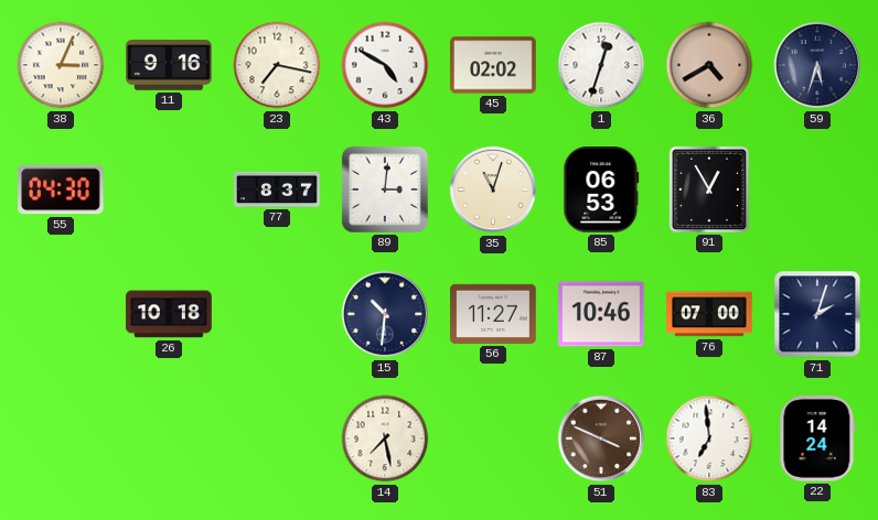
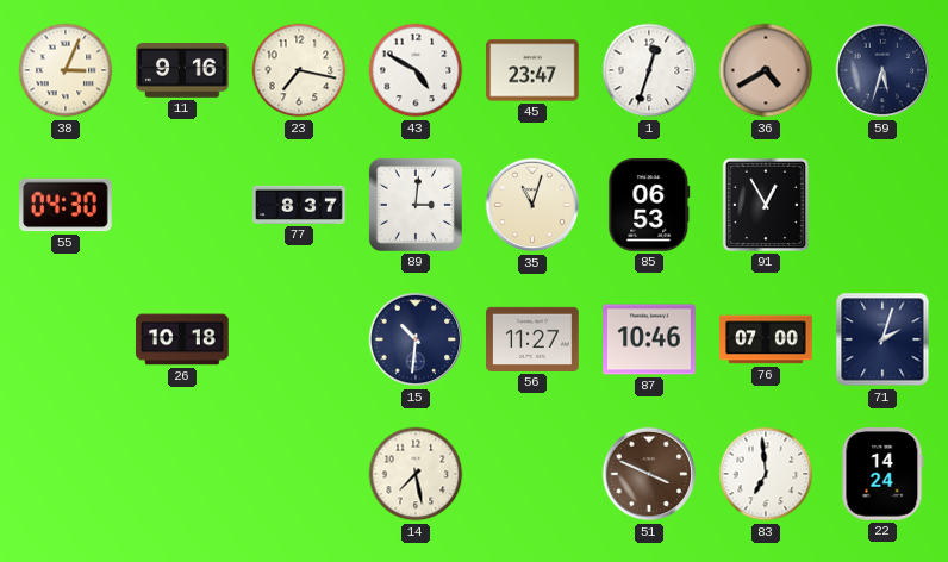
45: 02:02 -> 23:47
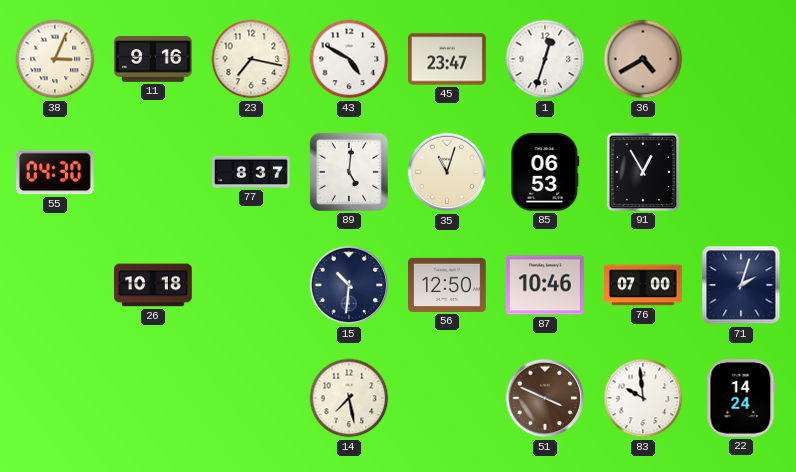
59: 5:33 -> none
89: 3:01 -> 5:01
56: 11:27 -> 12:50
83: 6:59 -> 9:59
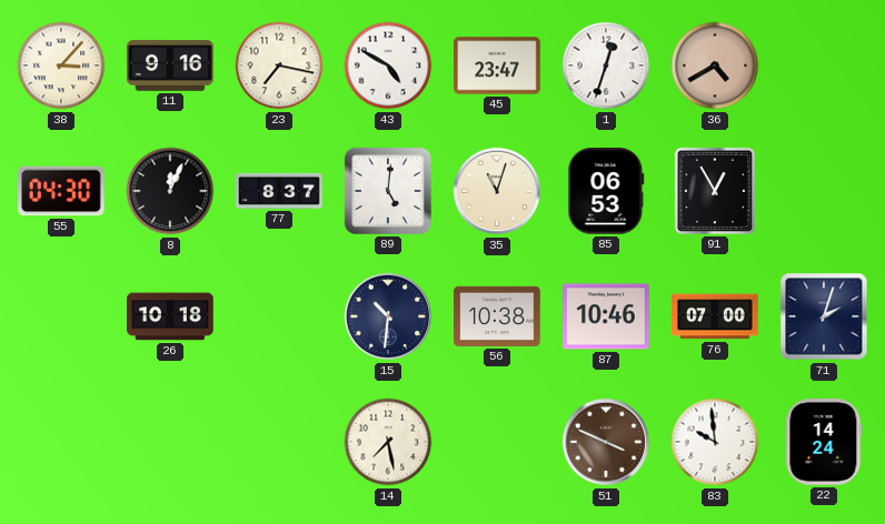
38: 3:04 -> 3:07
8: none -> 12:04
56: 12:50 -> 10:38
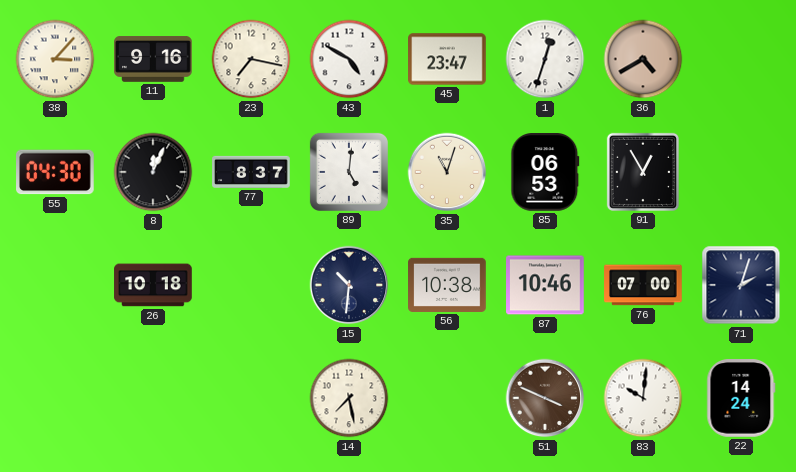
83: 9:59 -> 10:01
